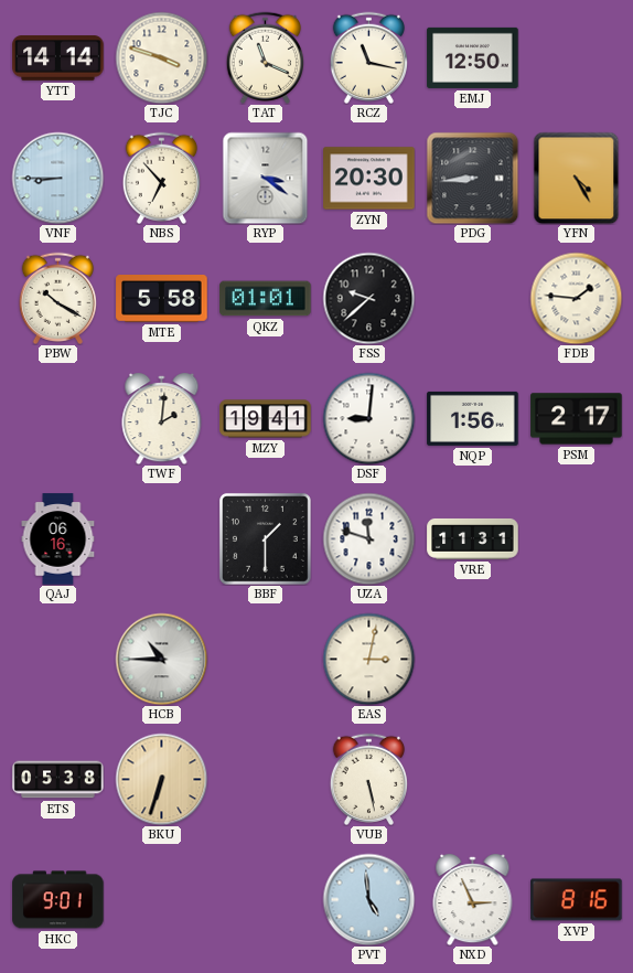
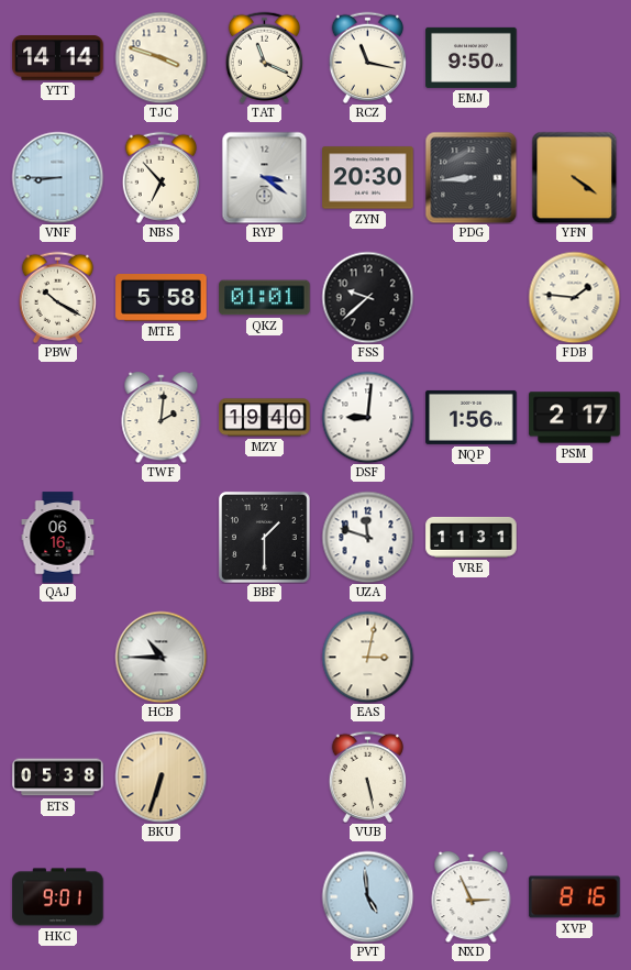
EMJ: 12:50 -> 9:50
YFN: 4:25 -> 4:21
MZY: 19:41 -> 19:40
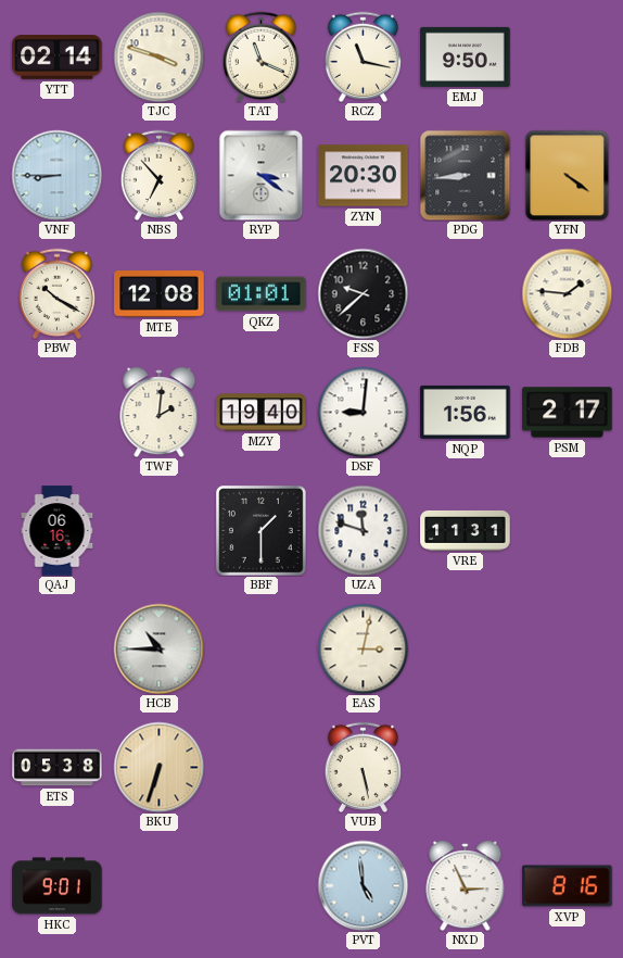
YTT: 14:14 -> 02:14
MTE: 5:58 -> 12:08
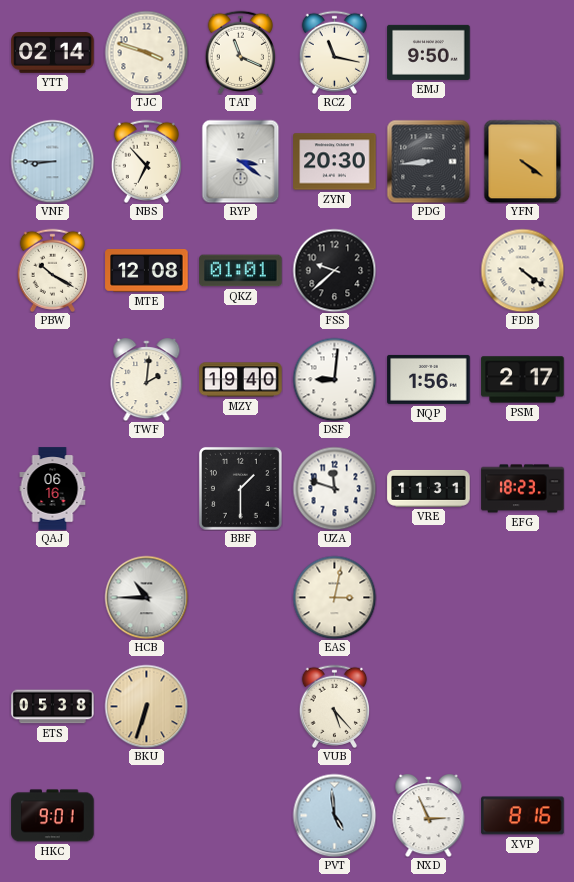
FDB: 1:46 -> 4:21
EFG: none -> 18:23
VUB: 5:28 -> 5:23
